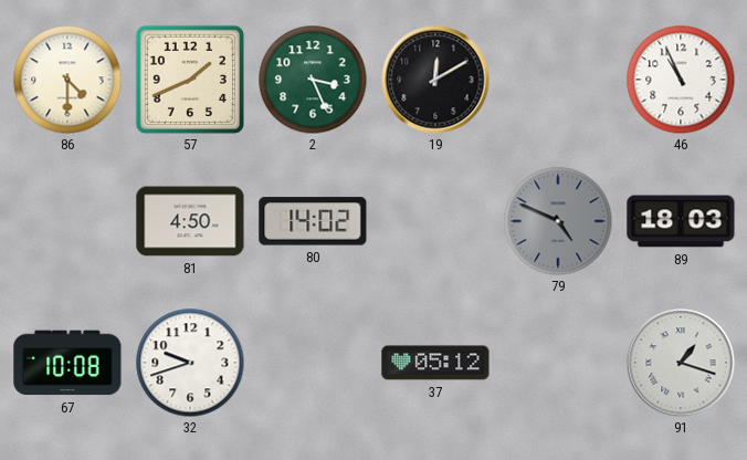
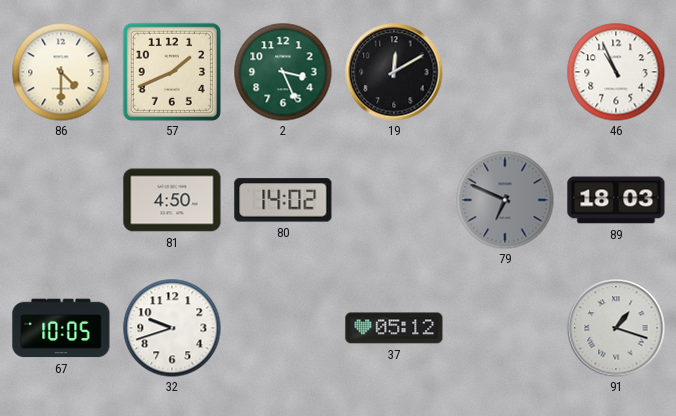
79: 4:49 -> 6:49
67: 10:08 -> 10:05
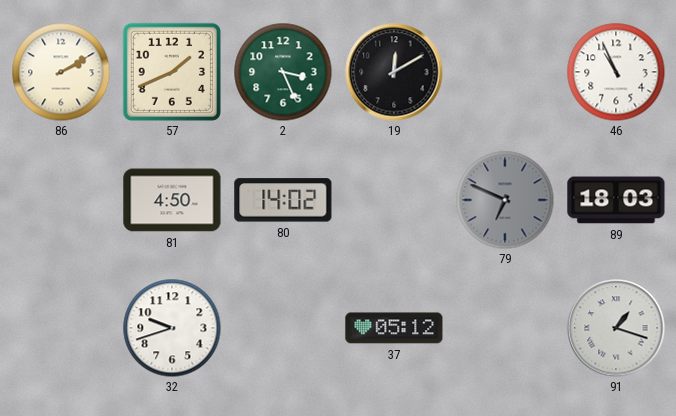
86: 4:30 -> 2:10
67: 10:05 -> none
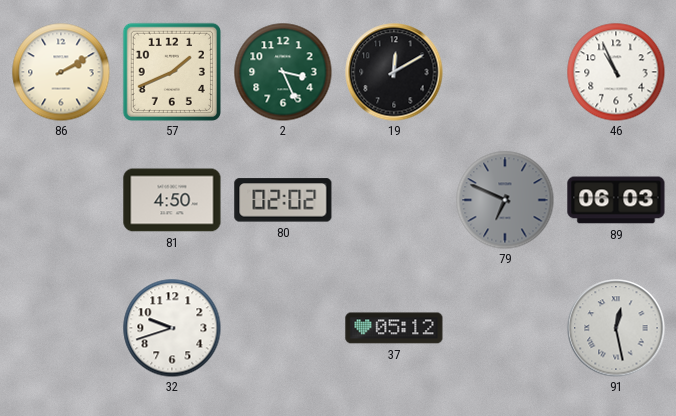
80: 14:02 -> 02:02
89: 18:03 -> 06:03
91: 1:18 -> 12:28
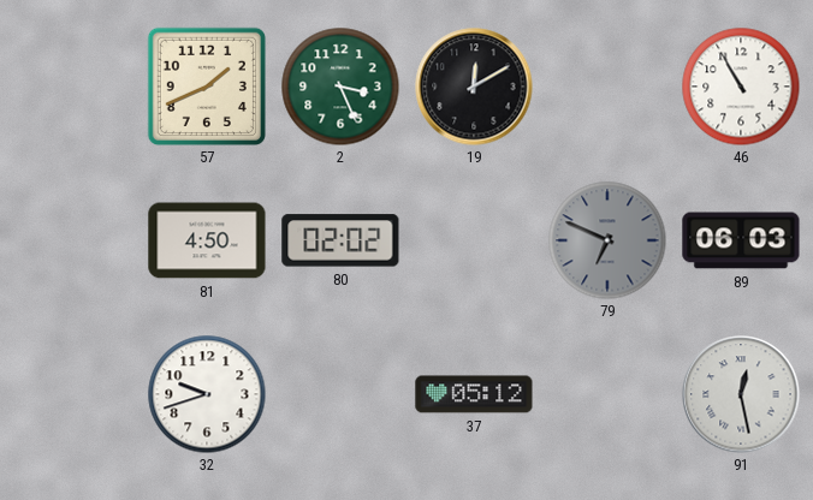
86: 2:10 -> none
46: 10:56 -> 10:55
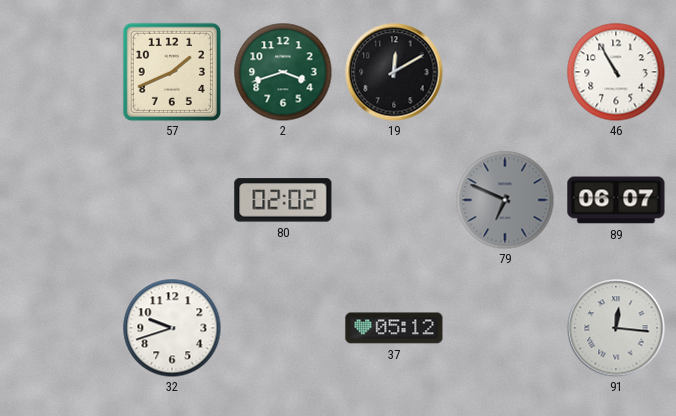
2: 3:26 -> 3:42
81: 4:50 -> none
89: 06:03 -> 06:07
91: 12:28 -> 12:16
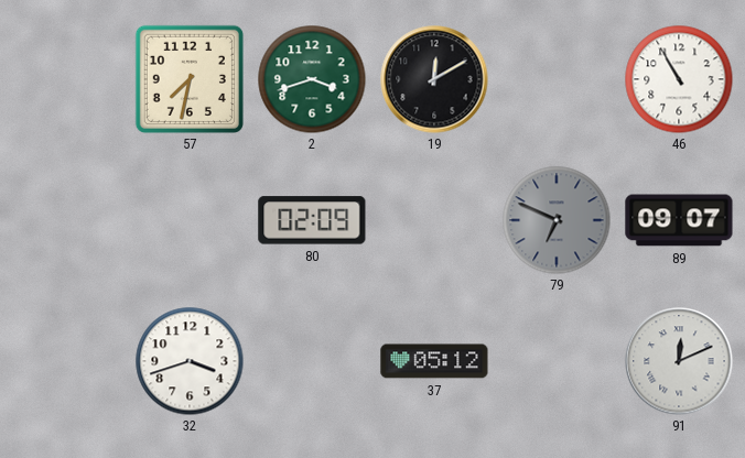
57: 1:41 -> 7:32
80: 02:02 -> 02:09
89: 06:07 -> 09:07
32: 9:42 -> 3:42
91: 12:16 -> 12:11
